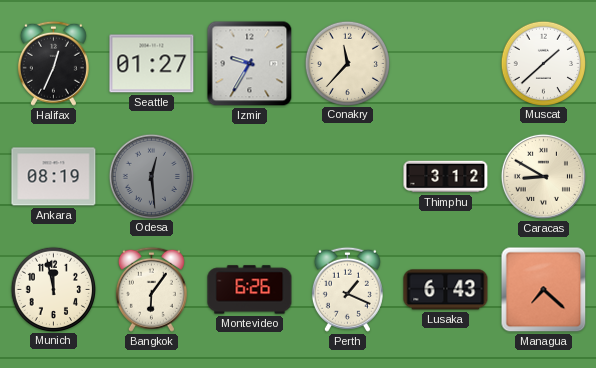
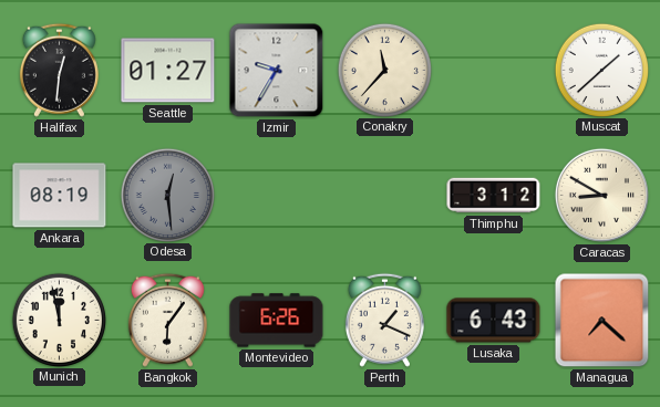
Halifax: 12:34 -> 12:31
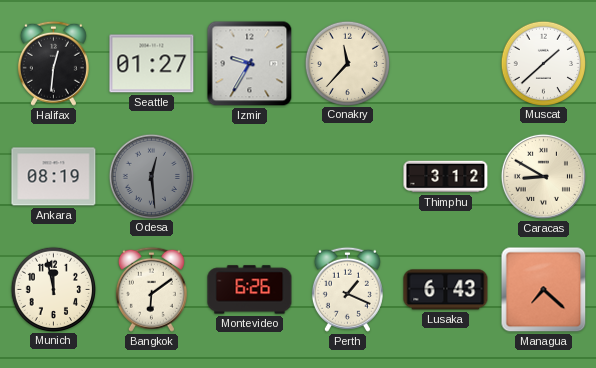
Bangkok: 6:06 -> 6:09
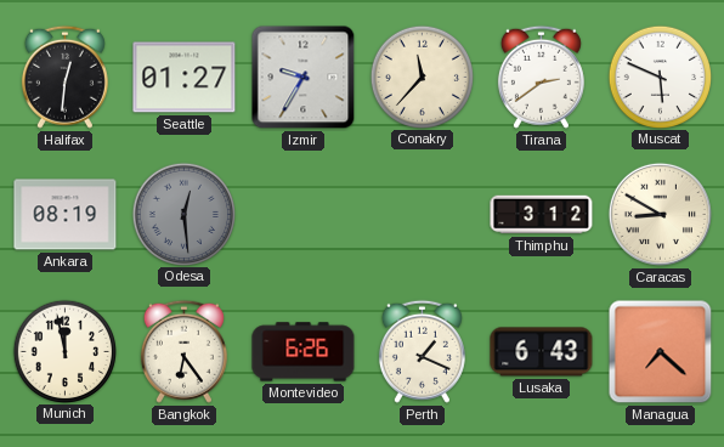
Tirana: none -> 2:39
Muscat: 1:38 -> 5:49
Bangkok: 6:09 -> 6:24
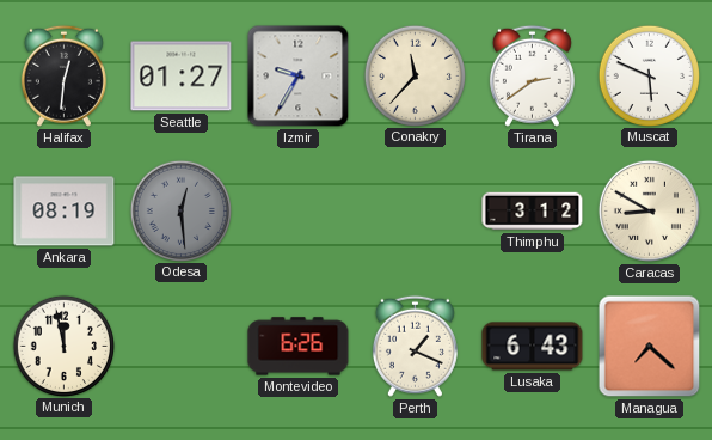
Bangkok: 6:24 -> none
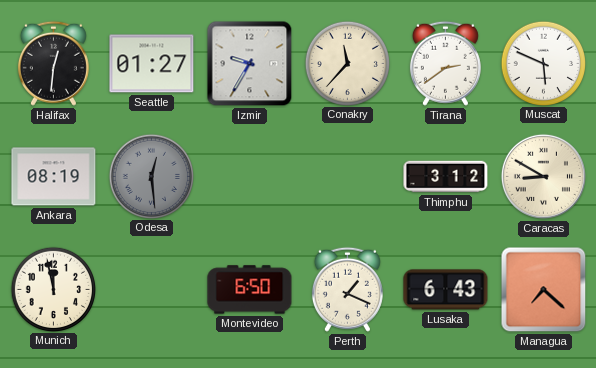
Montevideo: 6:26 -> 6:50
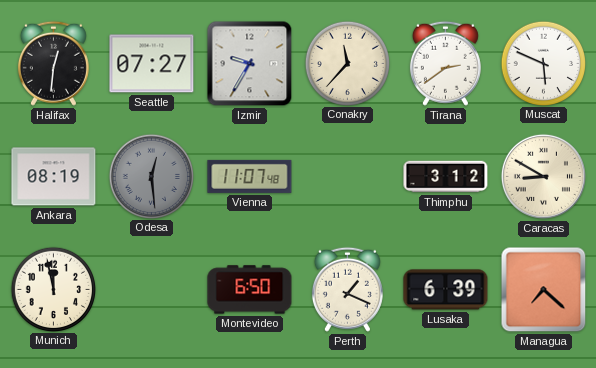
Seattle: 01:27 -> 07:27
Vienna: none -> 11:07
Lusaka: 6:43 -> 6:39
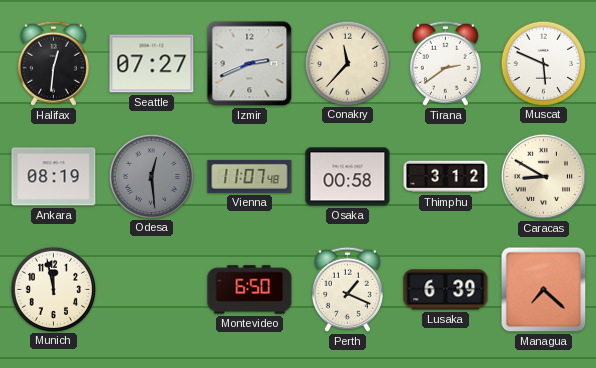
Izmir: 9:35 -> 2:41
Osaka: none -> 00:58
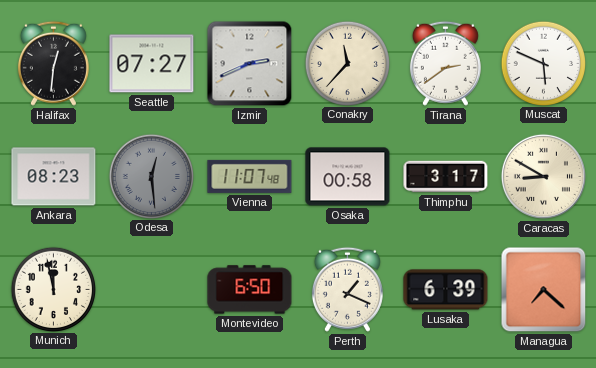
Ankara: 08:19 -> 08:23
Thimphu: 3:12 -> 3:17
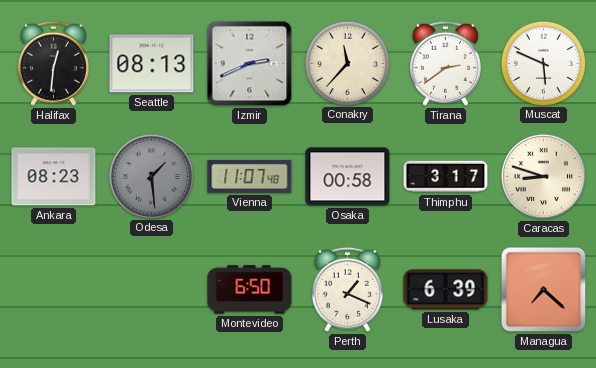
Seattle: 07:27 -> 08:13
Odesa: 12:29 -> 1:29
Caracas: 8:50 -> 8:48
Munich: 11:58 -> none
